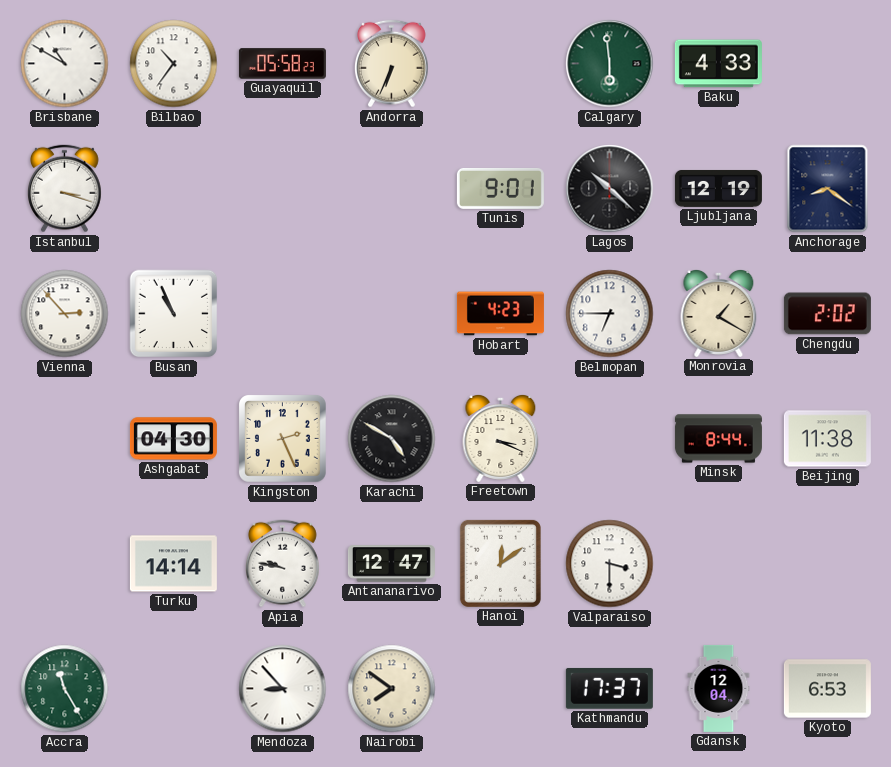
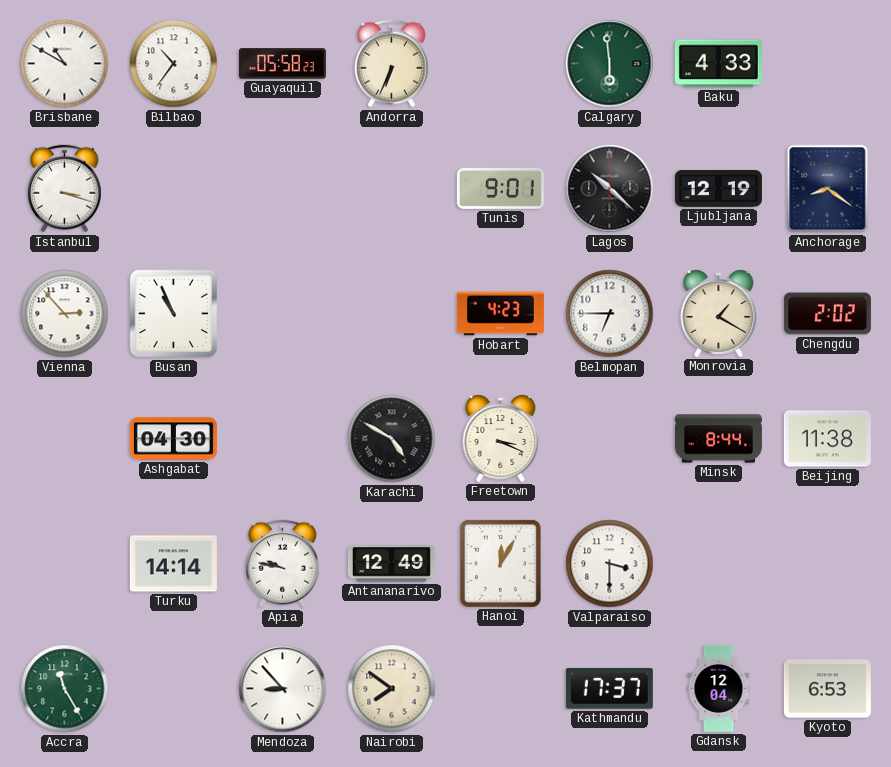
Kingston: 2:26 -> none
Antananarivo: 12:47 -> 12:49
Hanoi: 12:09 -> 12:05
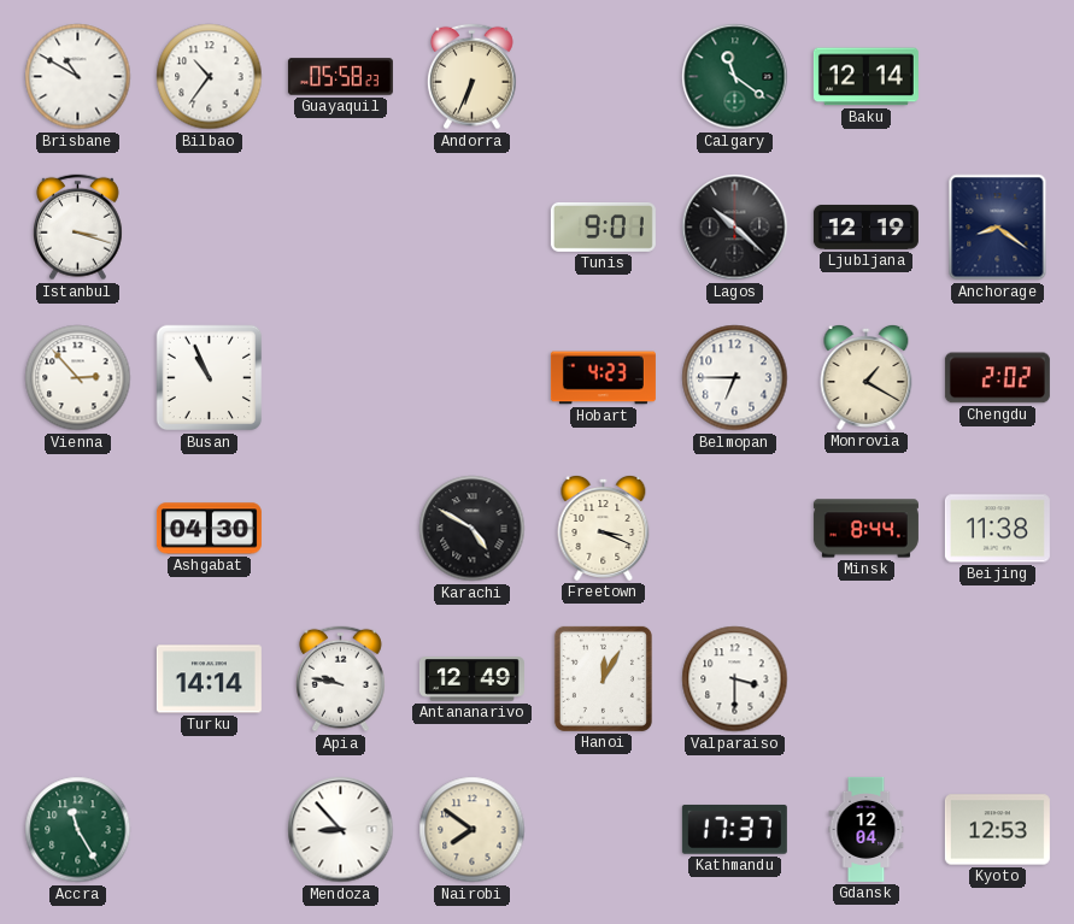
Calgary: 5:59 -> 11:21
Baku: 4:33 -> 12:14
Kyoto: 6:53 -> 12:53
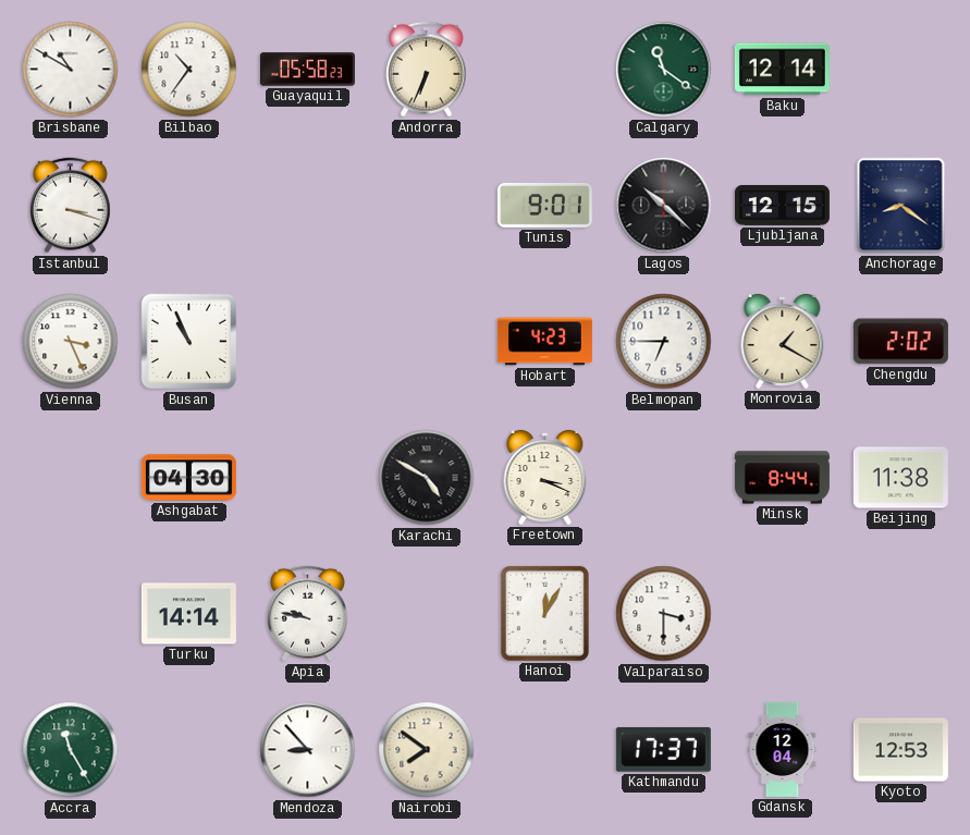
Ljubljana: 12:19 -> 12:15
Vienna: 2:53 -> 3:26
Antananarivo: 12:49 -> none
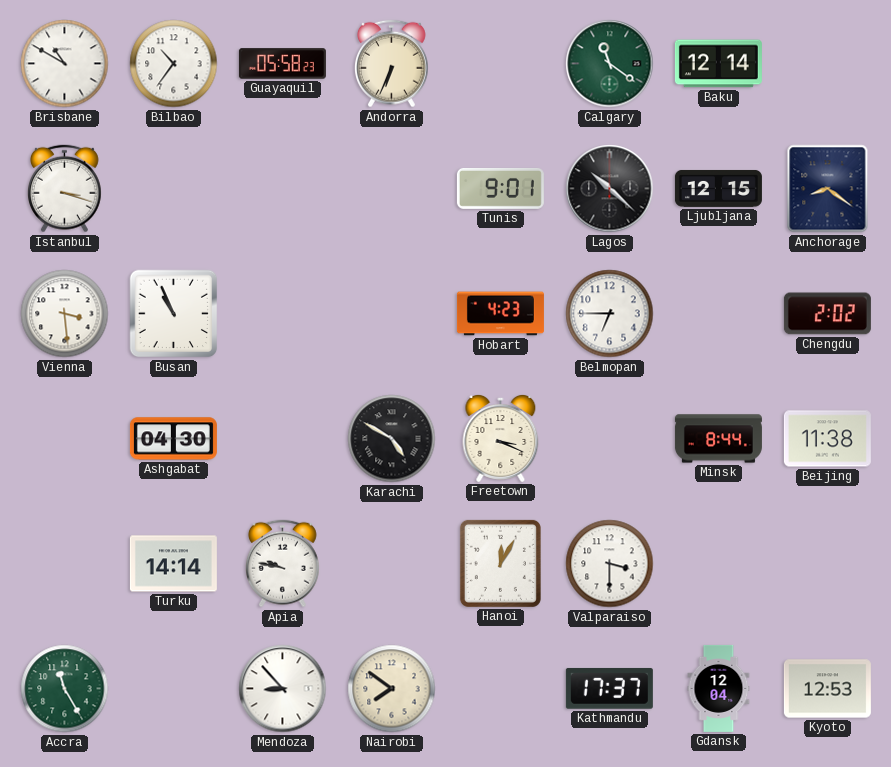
Vienna: 3:26 -> 3:29
Monrovia: 1:20 -> none
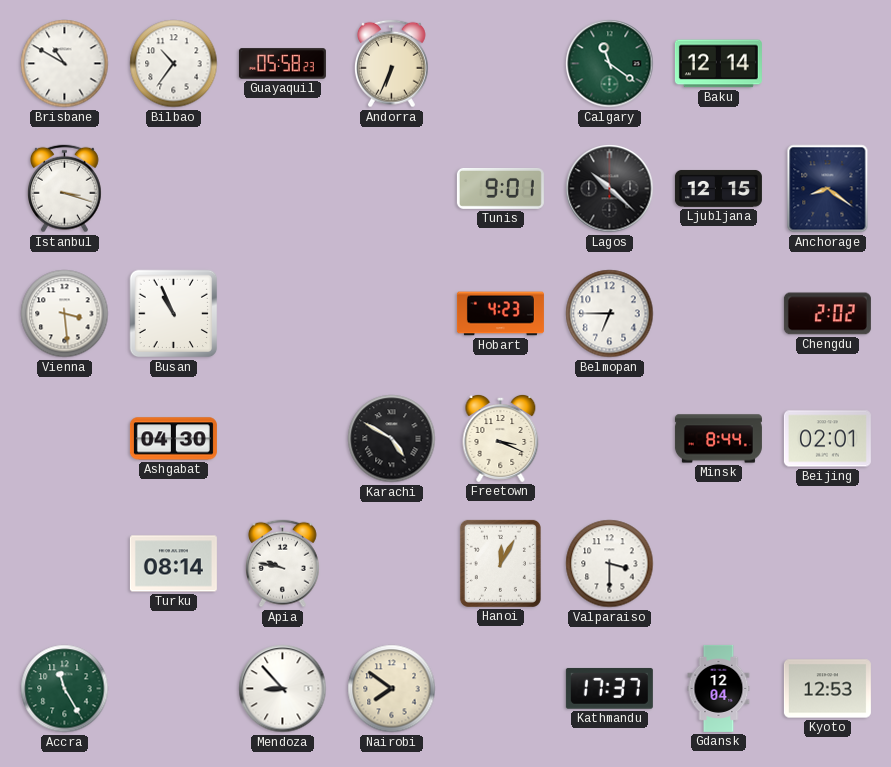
Beijing: 11:38 -> 02:01
Turku: 14:14 -> 08:14
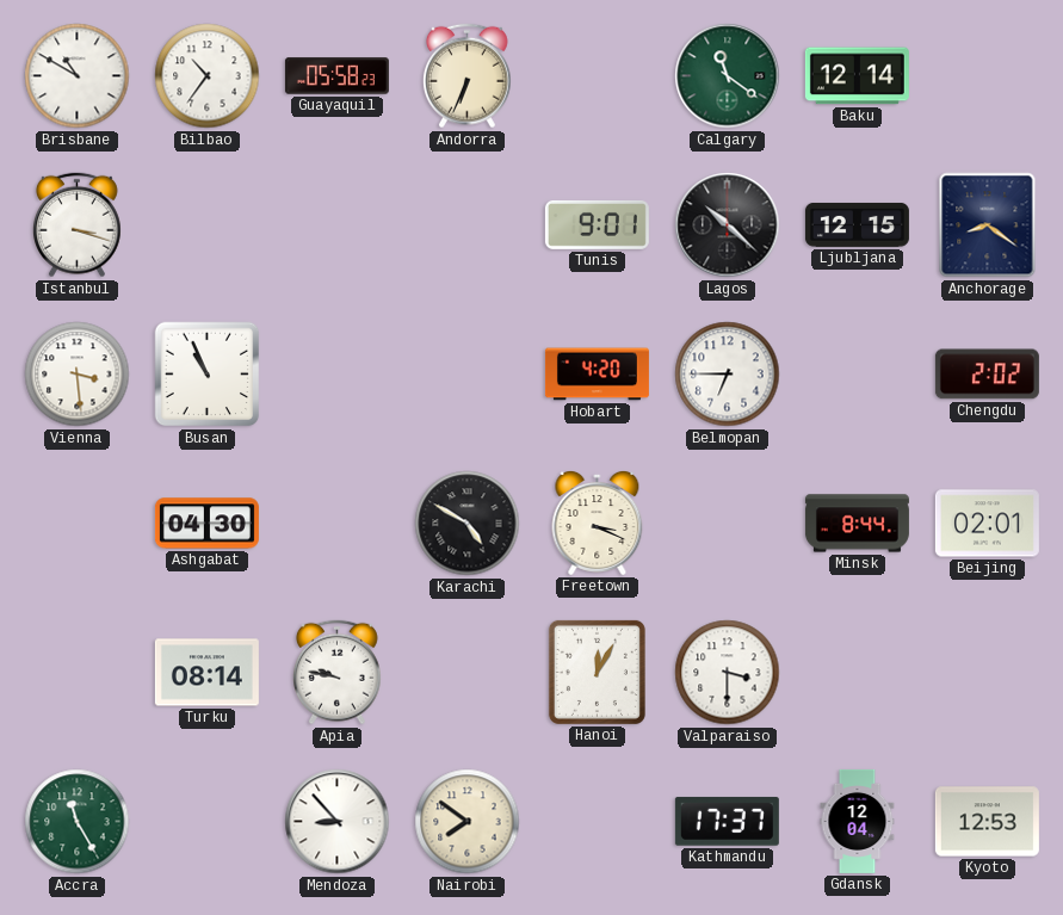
Hobart: 4:23 -> 4:20
